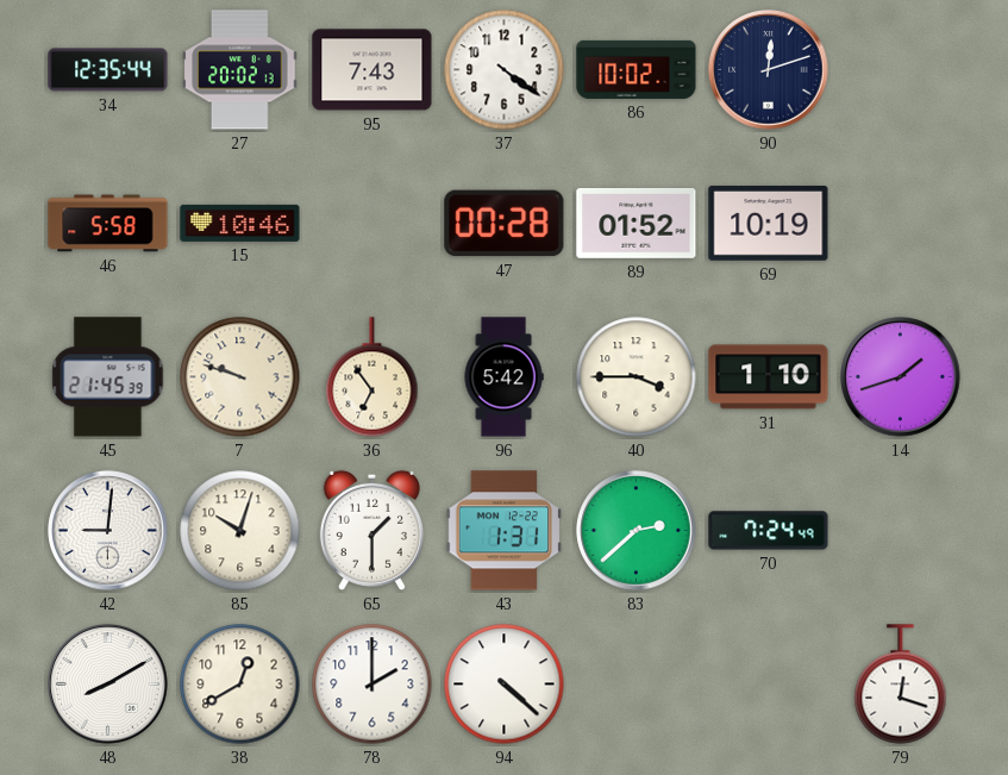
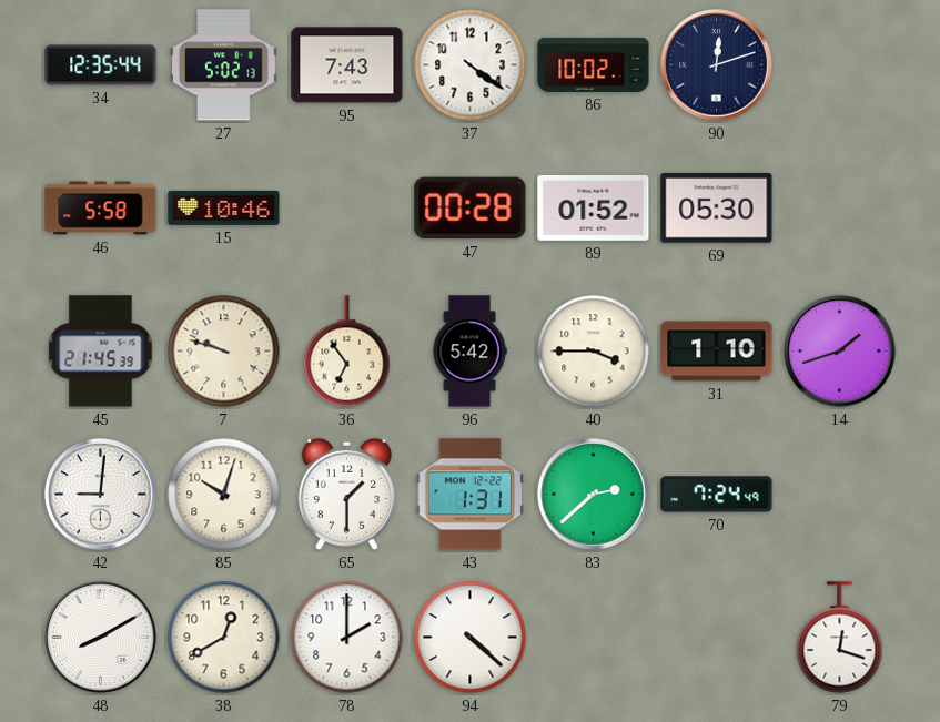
27: 20:02 -> 5:02
69: 10:19 -> 05:30
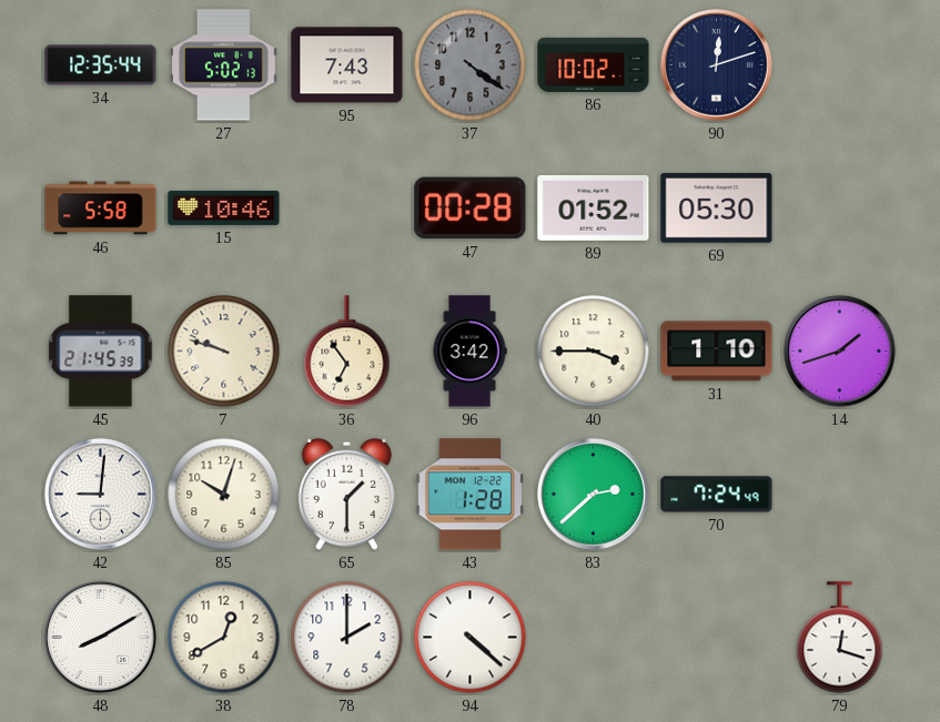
37 dial: white -> grey
96: 5:42 -> 3:42
43: 1:31 -> 1:28
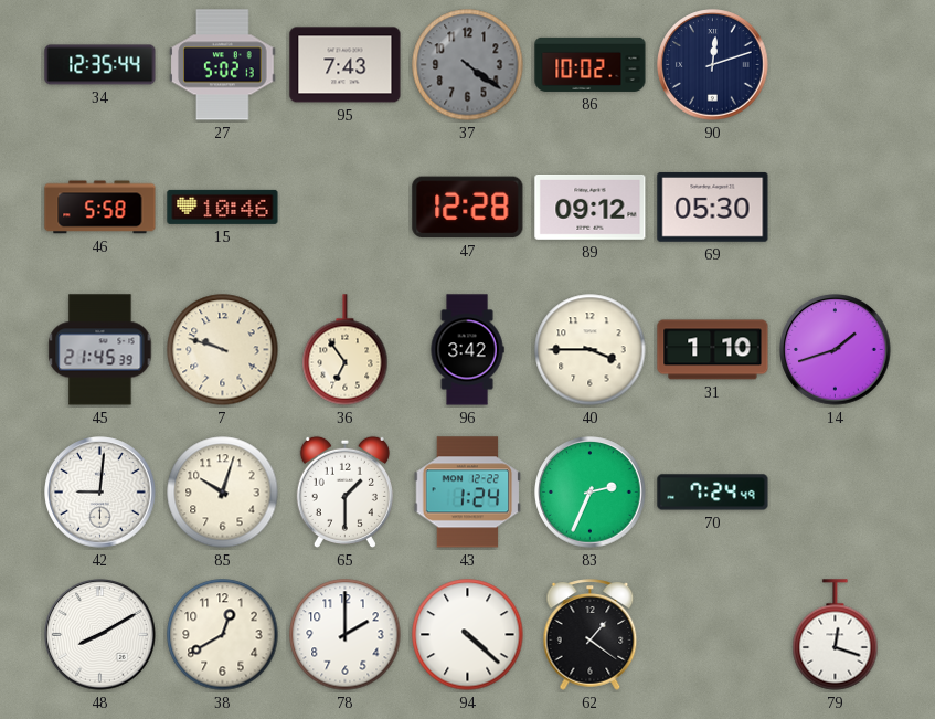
47: 00:28 -> 12:28
89: 01:52 -> 09:12
43: 1:28 -> 1:24
83: 2:38 -> 2:34
62: none -> 1:21
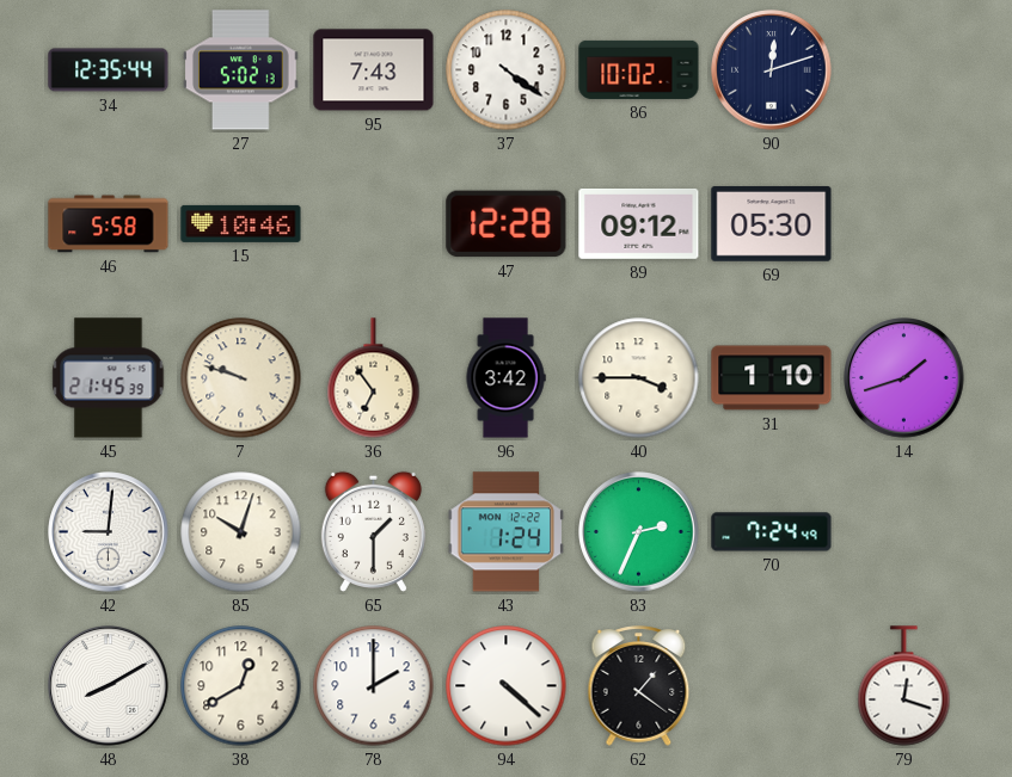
37 dial: grey -> white
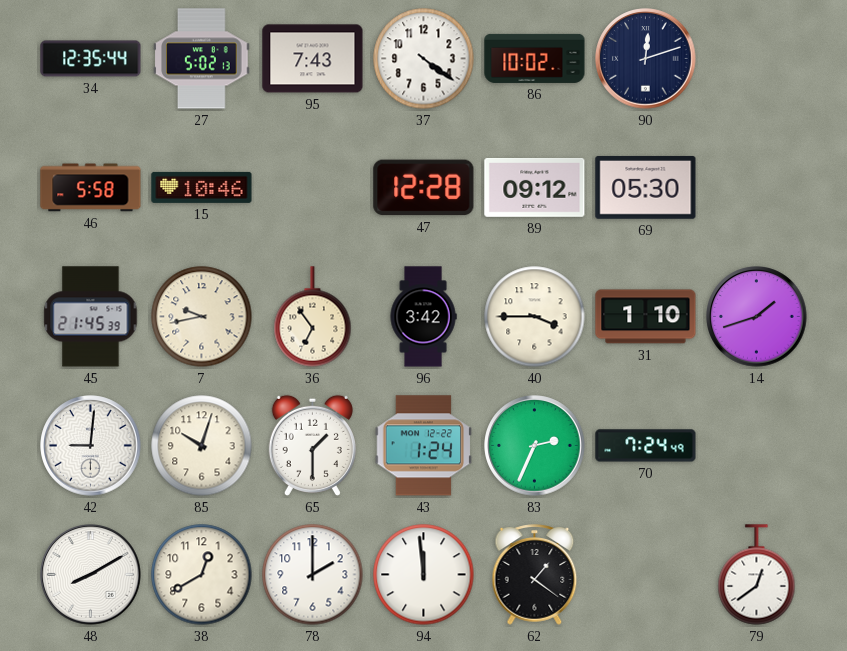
7: 9:48 -> 9:43
94: 4:22 -> 11:59
79: 12:18 -> 12:39
